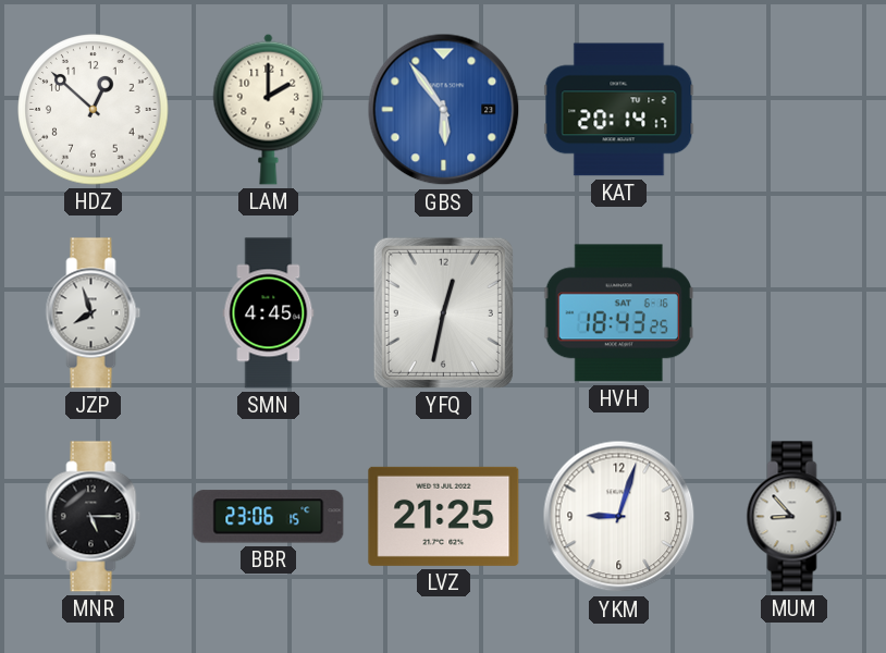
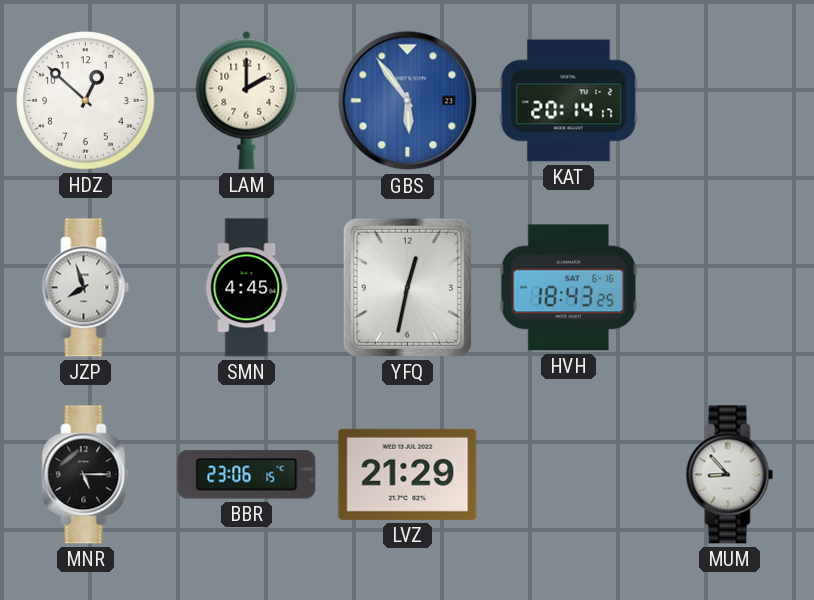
LVZ: 21:25 -> 21:29
YKM: 9:03 -> none
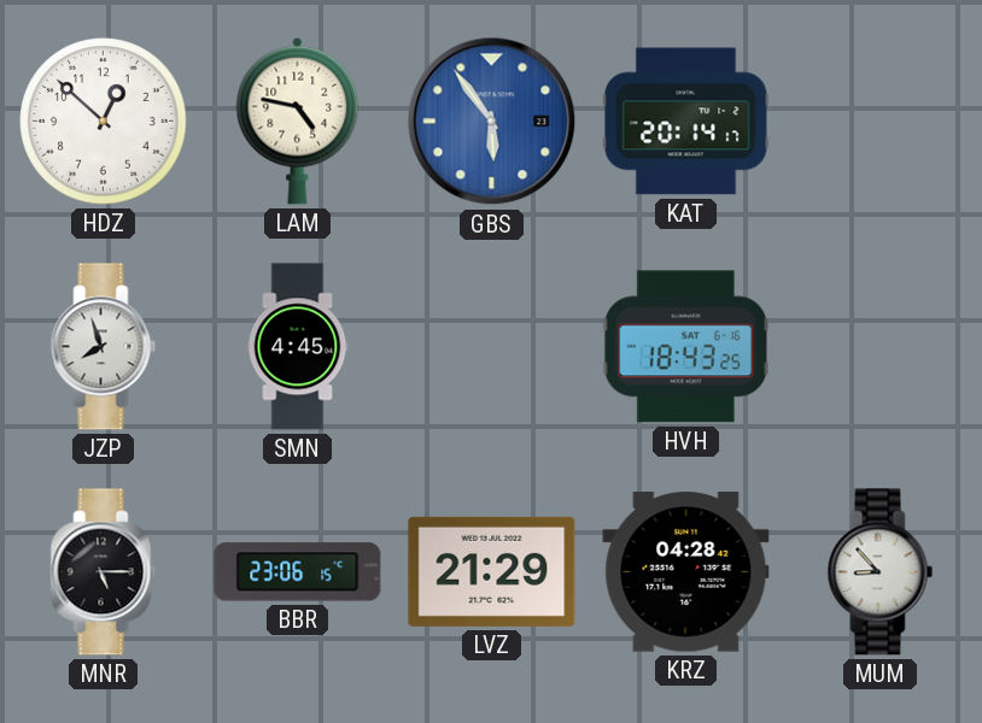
LAM: 2:00 -> 4:47
YFQ: 12:32 -> none
KRZ: none -> 04:28
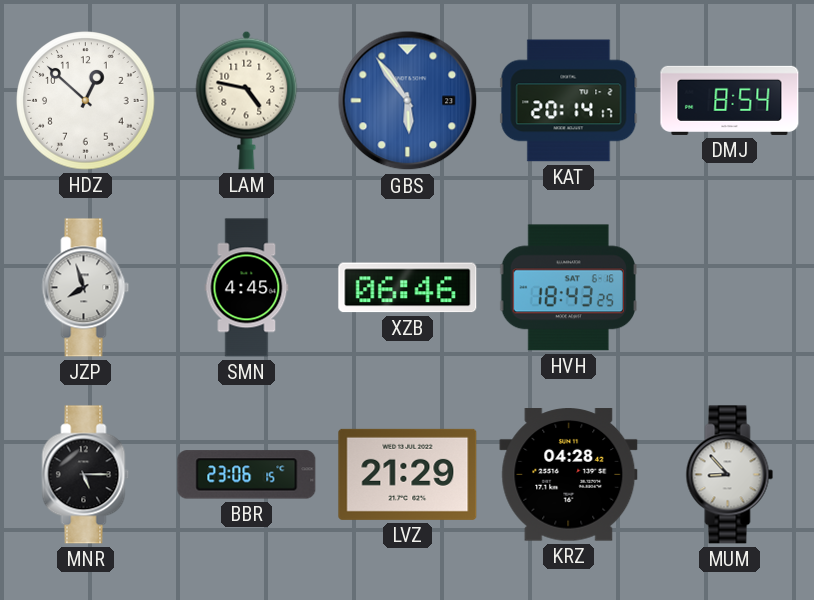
DMJ: none -> 8:54
XZB: none -> 06:46
